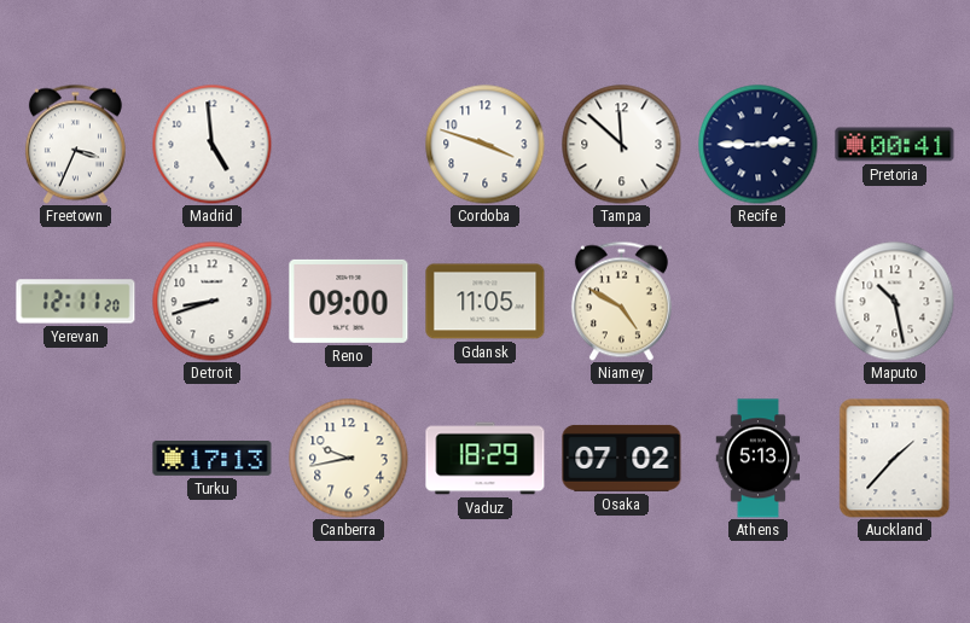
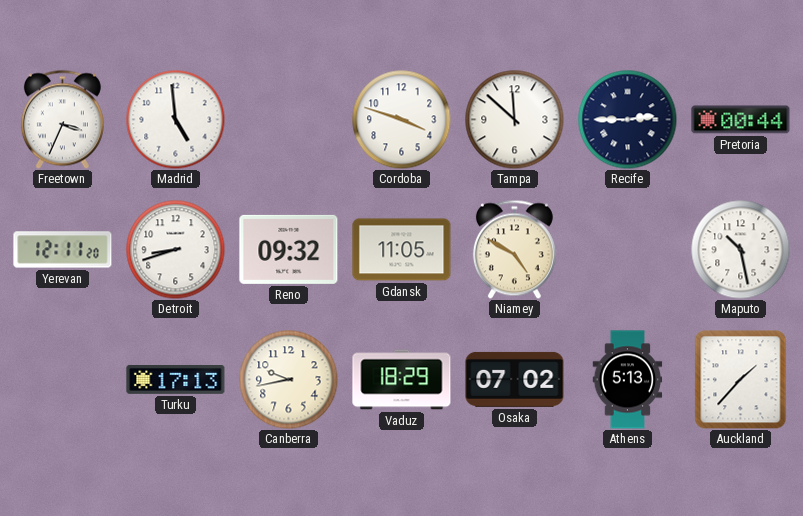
Pretoria: 00:41 -> 00:44
Reno: 09:00 -> 09:32
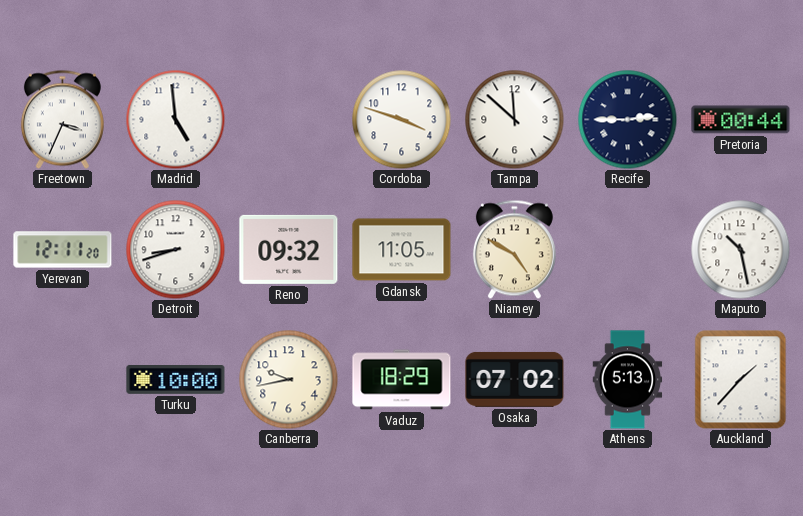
Turku: 17:13 -> 10:00
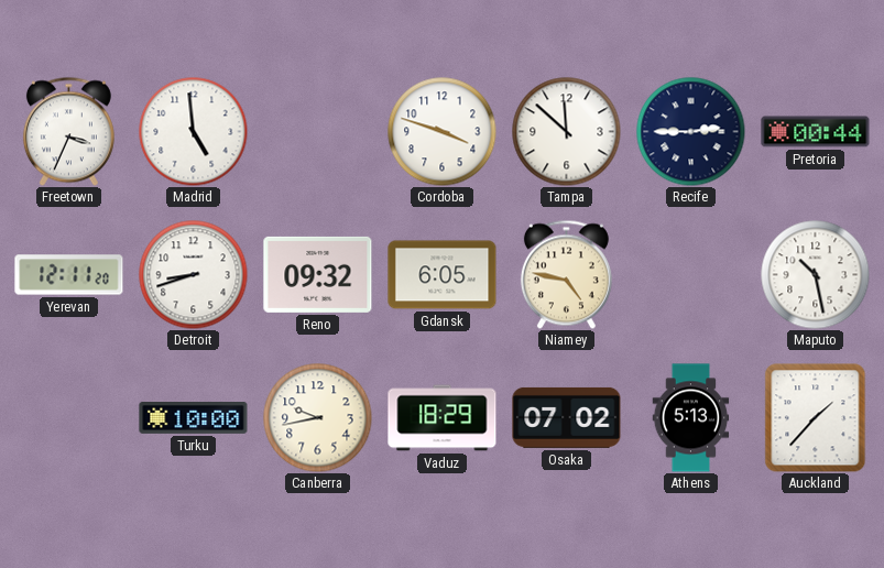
Gdansk: 11:05 -> 6:05
Niamey: 4:50 -> 4:47
